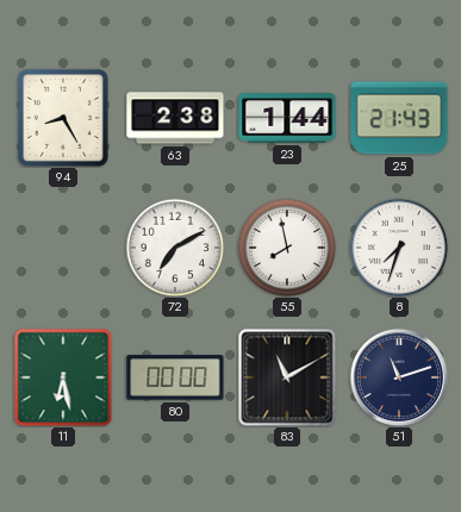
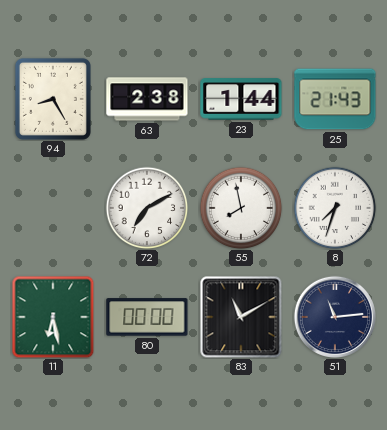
51: 11:12 -> 11:14
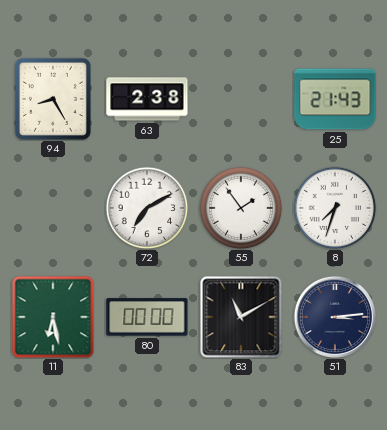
23: 1:44 -> none
55: 7:58 -> 1:54
51: 11:14 -> 3:14
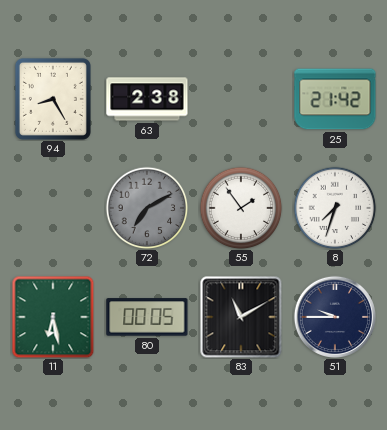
25: 21:43 -> 21:42
72 dial: white -> grey
80: 00:00 -> 00:05
51: 3:14 -> 9:45
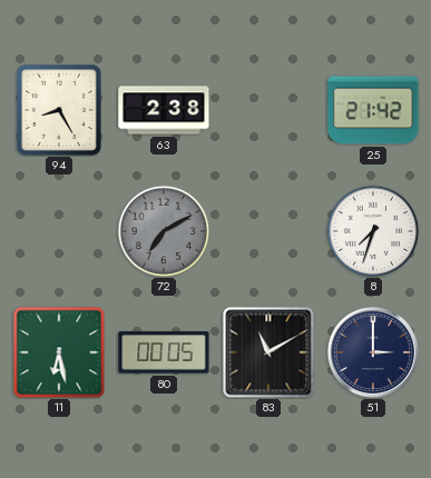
55: 1:54 -> none
51: 9:45 -> 3:00
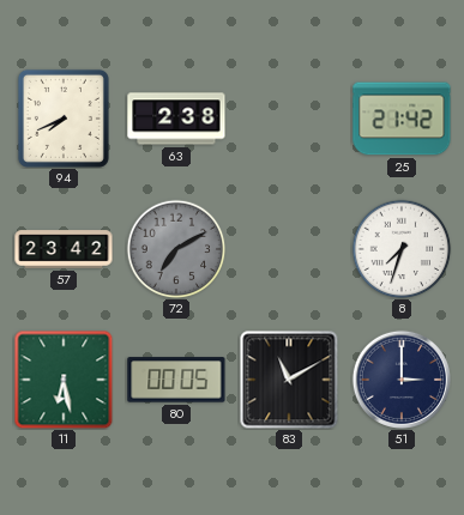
94: 8:25 -> 7:41
57: none -> 23:42
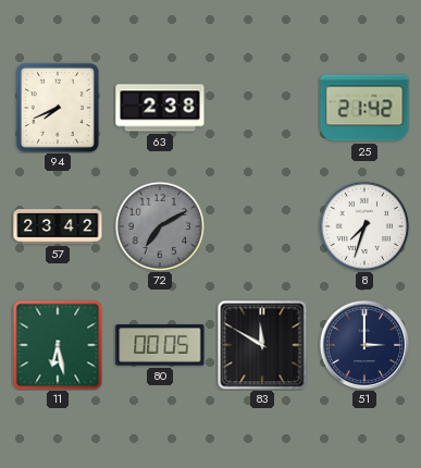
83: 11:10 -> 11:50
